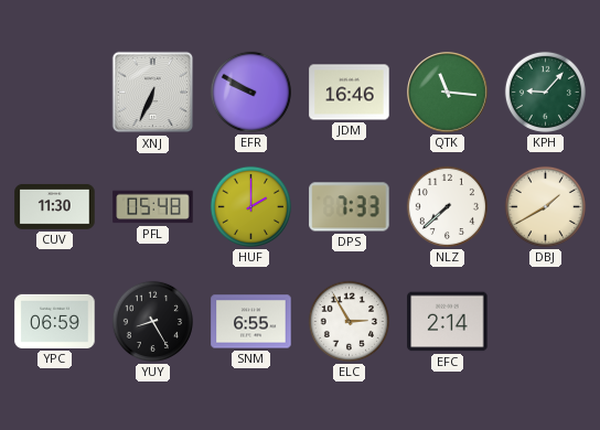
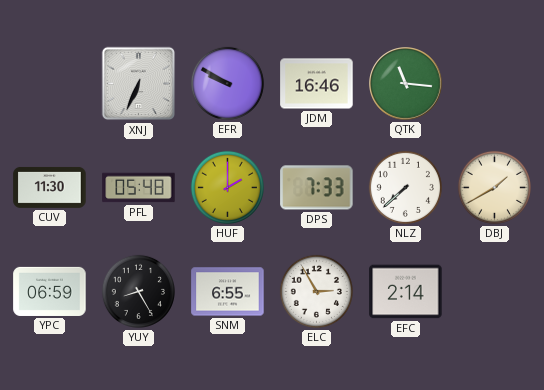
KPH: 9:07 -> none
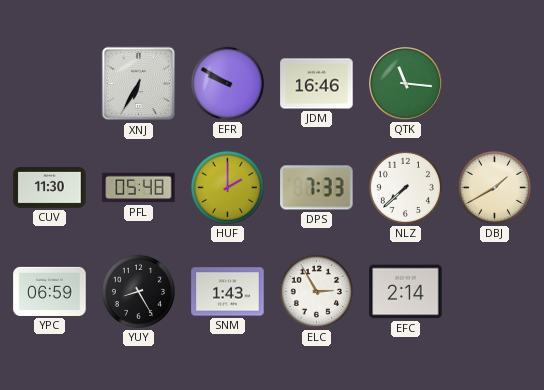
XNJ: 6:34 -> 6:35
SNM: 6:55 -> 1:43
